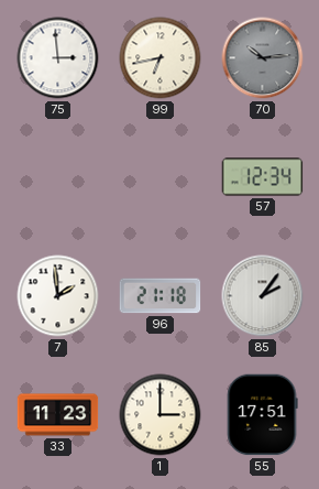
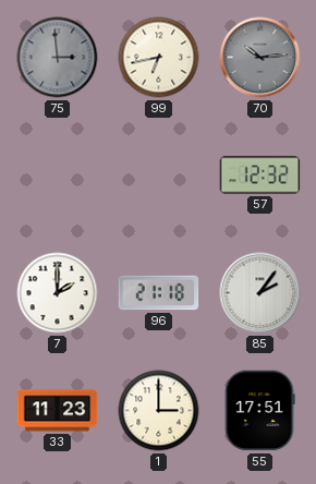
75 dial: white -> grey
57: 12:34 -> 12:32
7: 1:59 -> 2:00
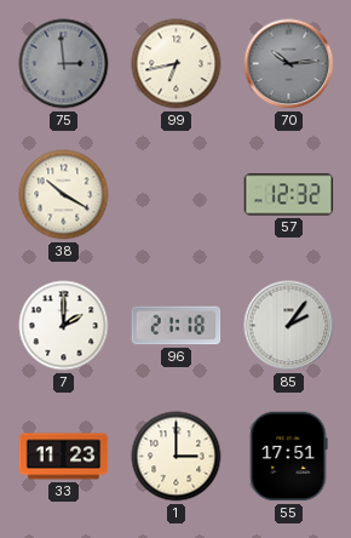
38: none -> 10:20
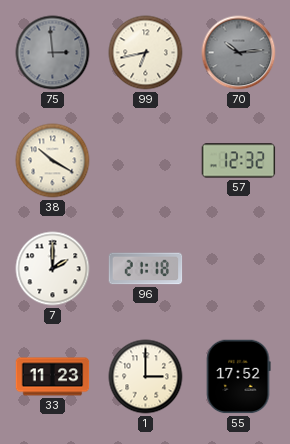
85: 2:06 -> none
55: 17:51 -> 17:52
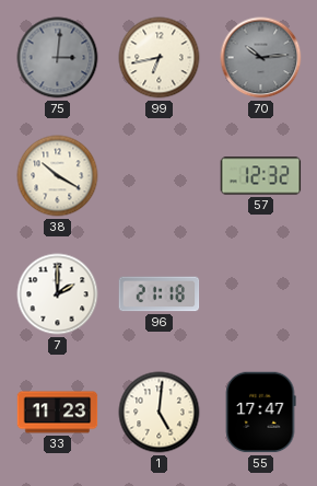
75: 2:59 -> 3:01
1: 3:00 -> 5:01
55: 17:52 -> 17:47
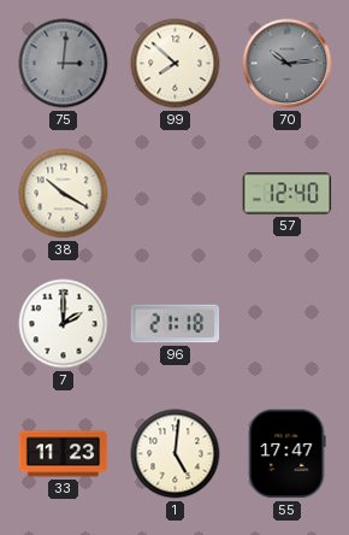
99: 6:43 -> 7:52
57: 12:32 -> 12:40
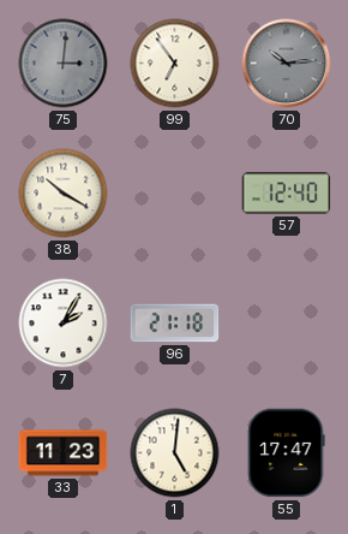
99: 7:52 -> 6:54
7: 2:00 -> 2:05
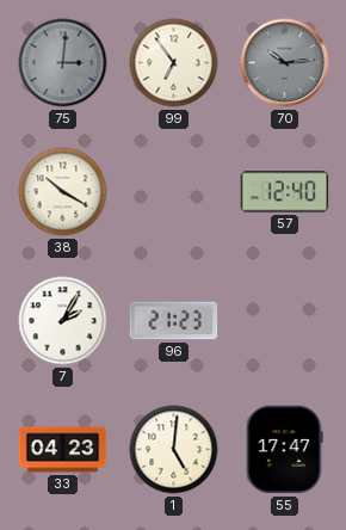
96: 21:18 -> 21:23
33: 11:23 -> 04:23
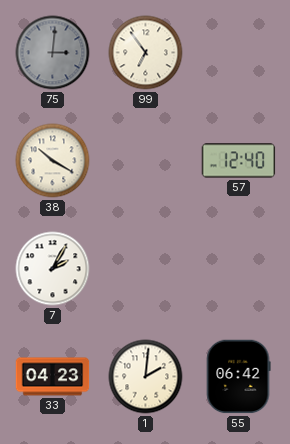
70: 10:14 -> none
96: 21:23 -> none
1: 5:01 -> 2:01
55: 17:47 -> 06:42
